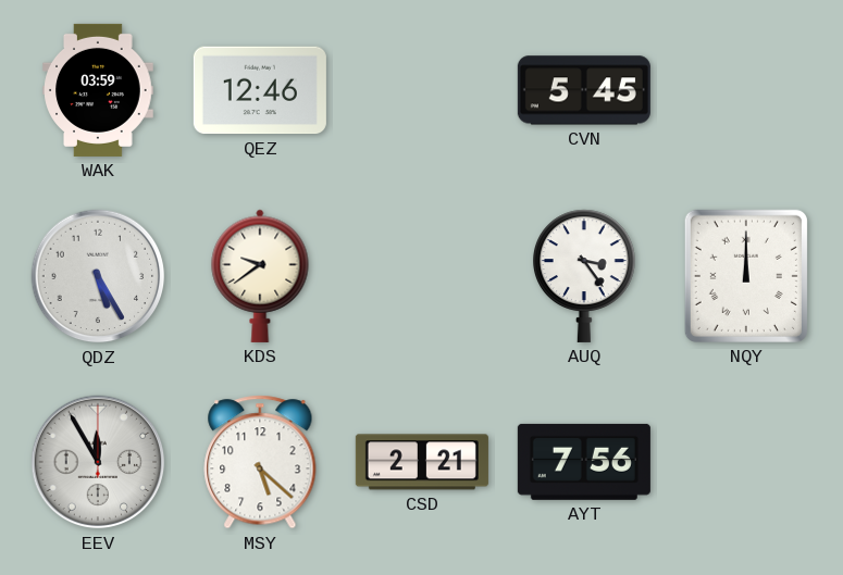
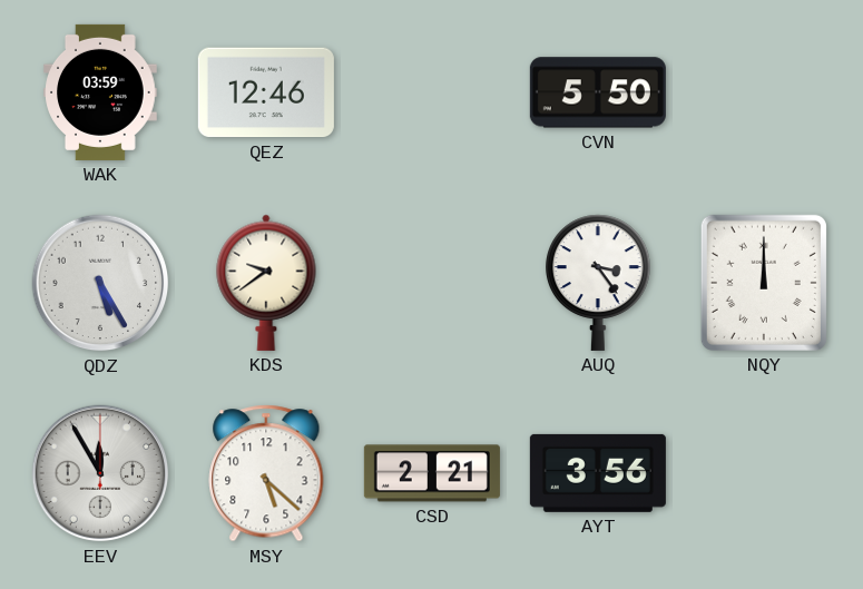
CVN: 5:45 -> 5:50
AYT: 7:56 -> 3:56
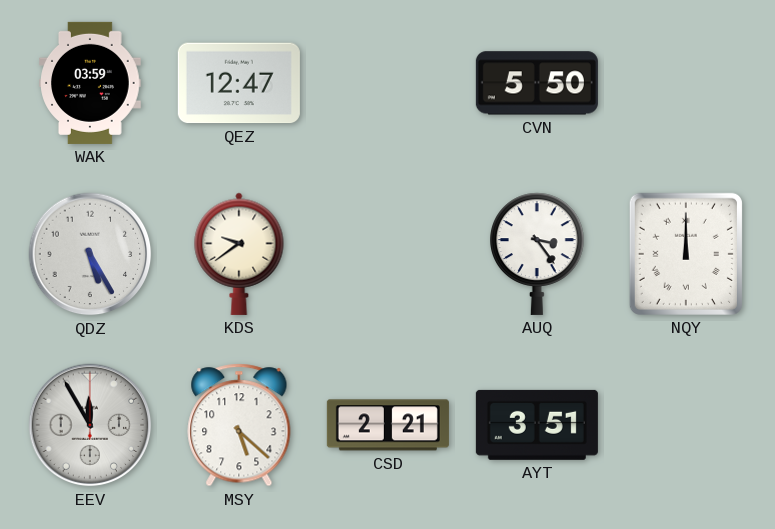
QEZ: 12:46 -> 12:47
AYT: 3:56 -> 3:51
